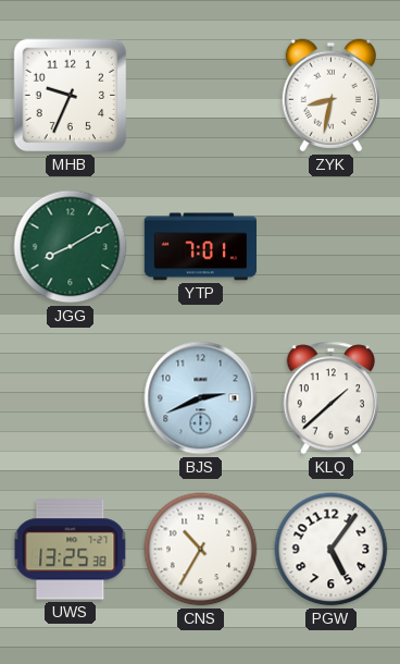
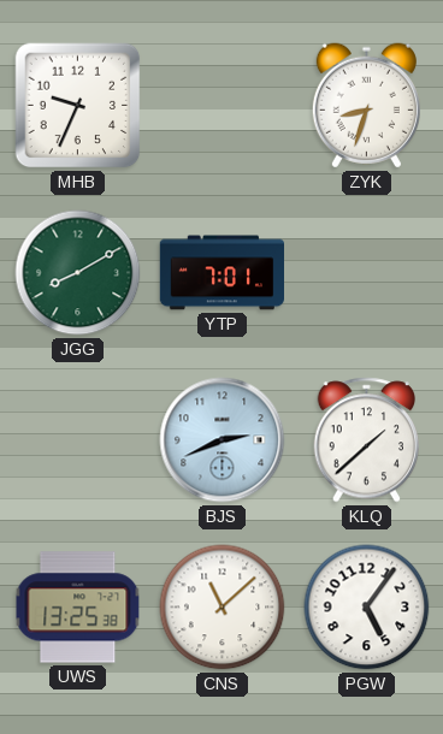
ZYK: 8:32 -> 8:33
CNS: 10:35 -> 11:08
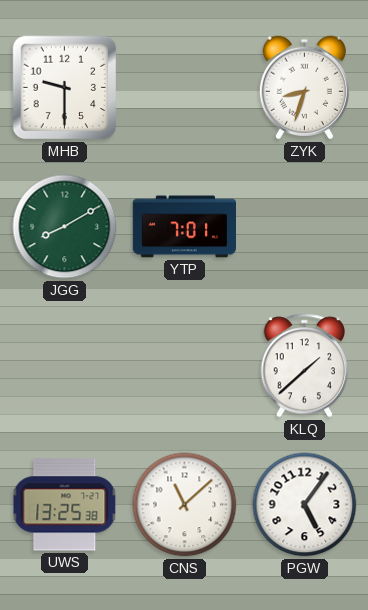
MHB: 9:34 -> 9:30
BJS: 2:41 -> none
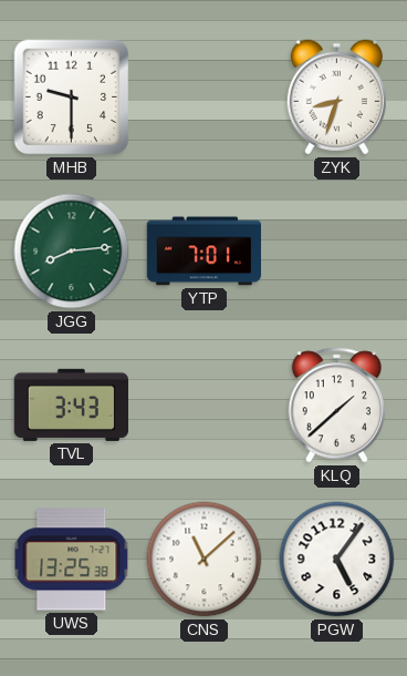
JGG: 8:10 -> 8:14
TVL: none -> 3:43
